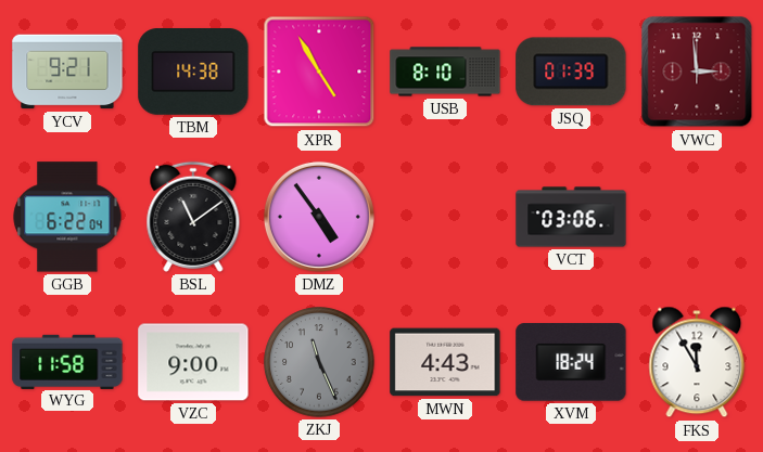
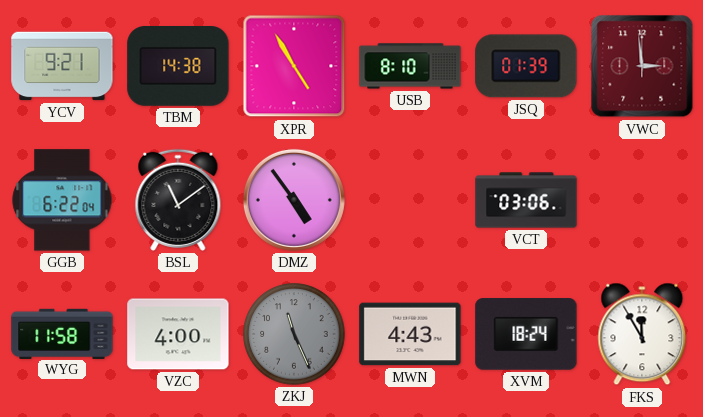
VZC: 9:00 -> 4:00
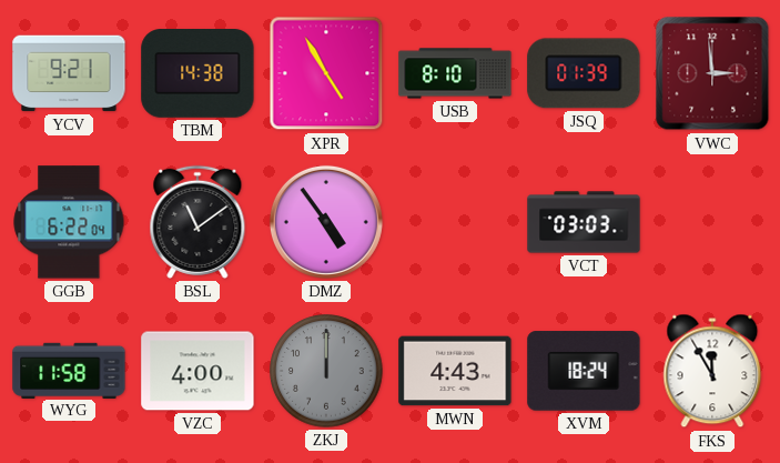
VCT: 03:06 -> 03:03
ZKJ: 11:26 -> 12:00
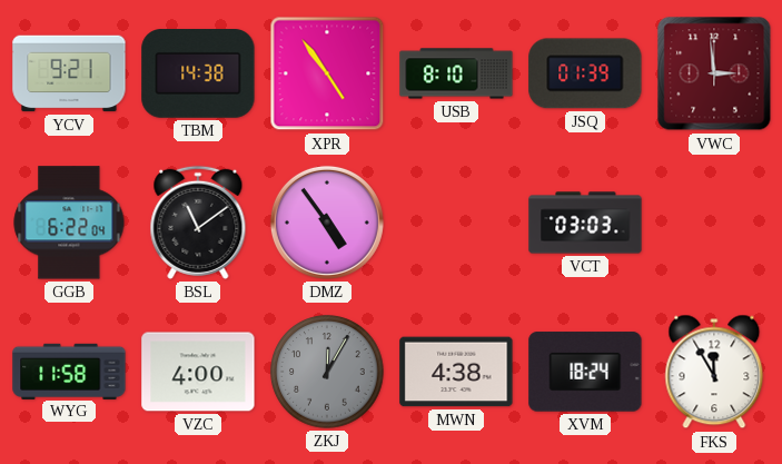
XPR: 4:55 -> 4:54
ZKJ: 12:00 -> 12:05
MWN: 4:43 -> 4:38
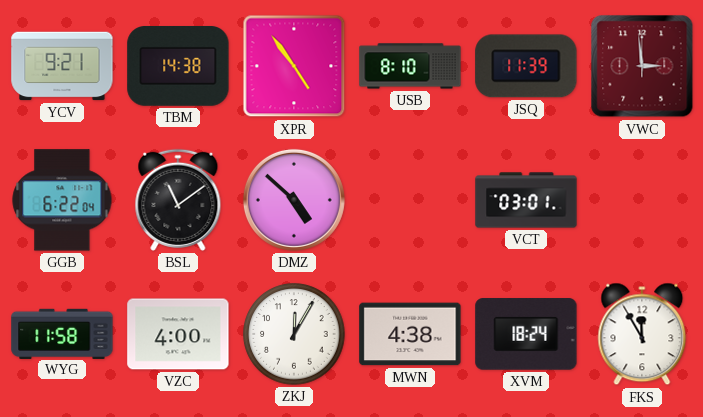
JSQ: 01:39 -> 11:39
DMZ: 4:54 -> 4:52
VCT: 03:03 -> 03:01
ZKJ dial: grey -> white
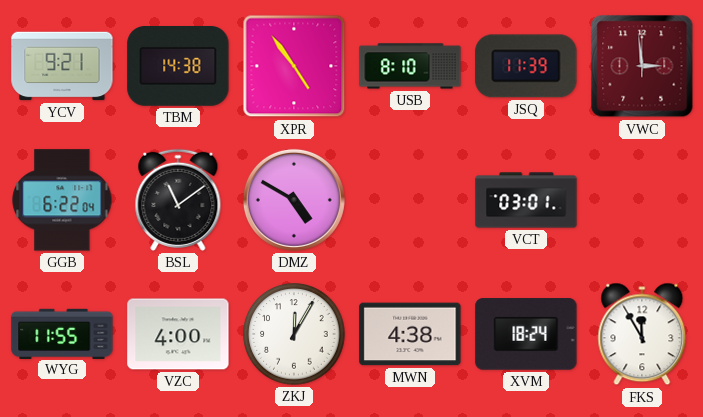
DMZ: 4:52 -> 4:50
WYG: 11:58 -> 11:55
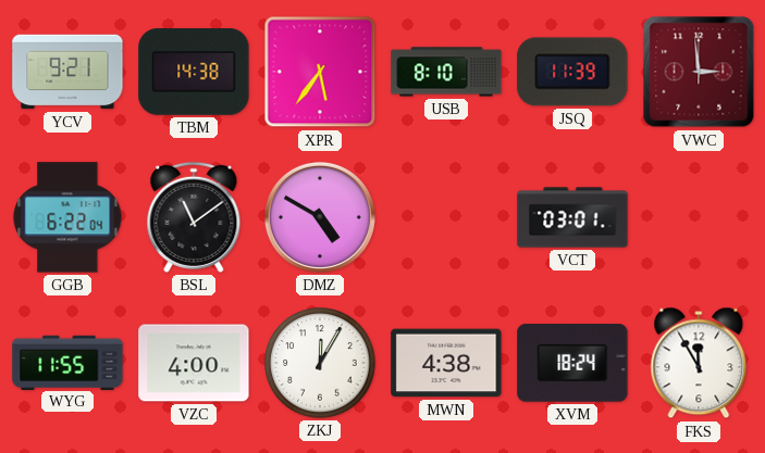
XPR: 4:54 -> 5:36
